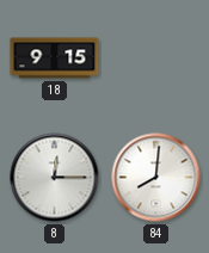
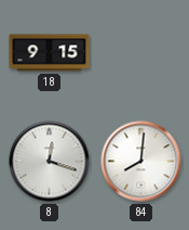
8: 12:15 -> 12:18
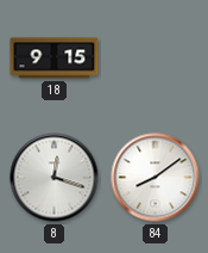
84: 8:01 -> 8:09
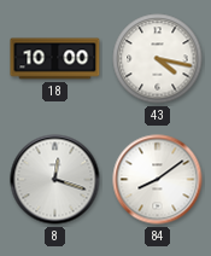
18: 9:15 -> 10:00
43: none -> 4:17
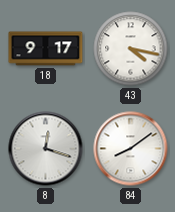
18: 10:00 -> 9:17
